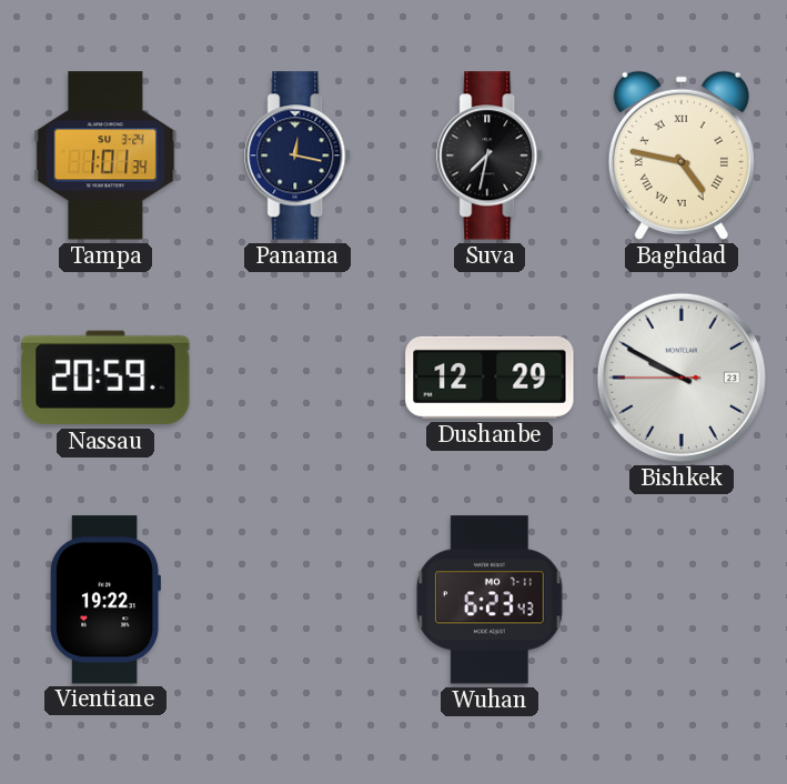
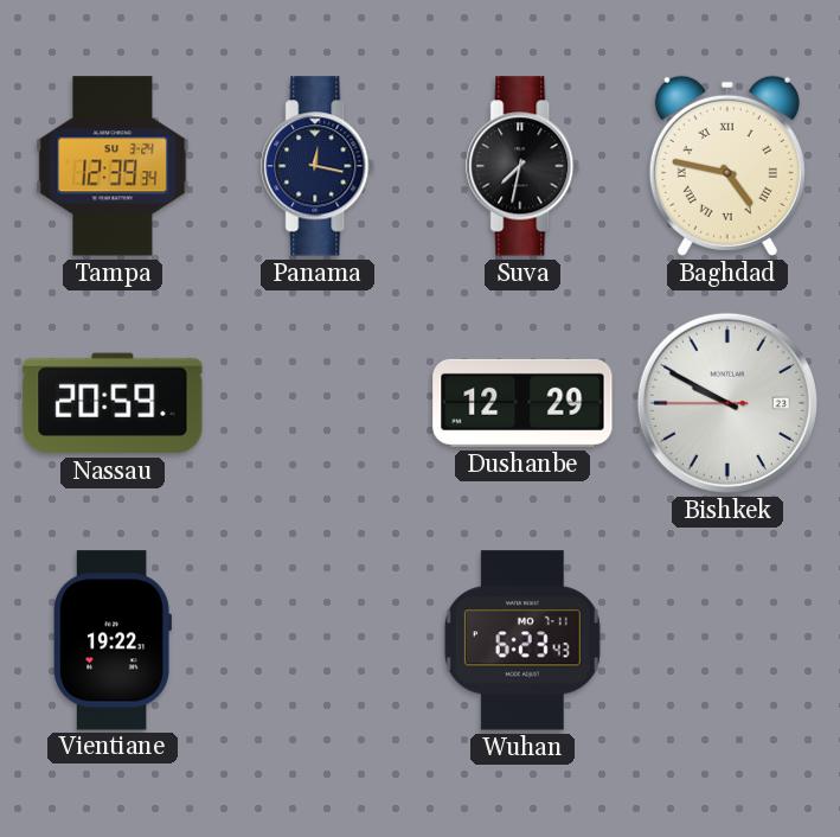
Tampa: 1:01 -> 12:39
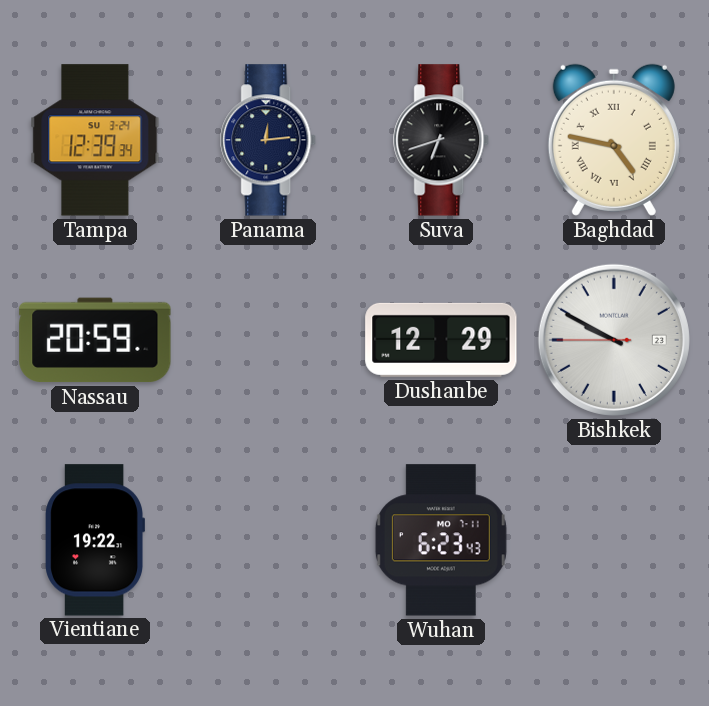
Panama: 12:17 -> 12:14
Suva: 7:32 -> 6:42
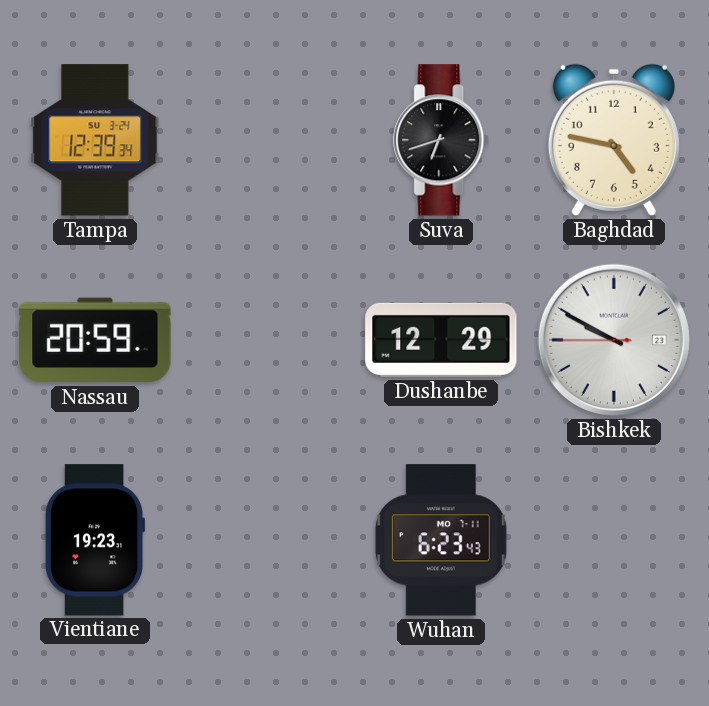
Panama: 12:14 -> none
Baghdad numerals: Roman -> Arabic
Vientiane: 19:22 -> 19:23
